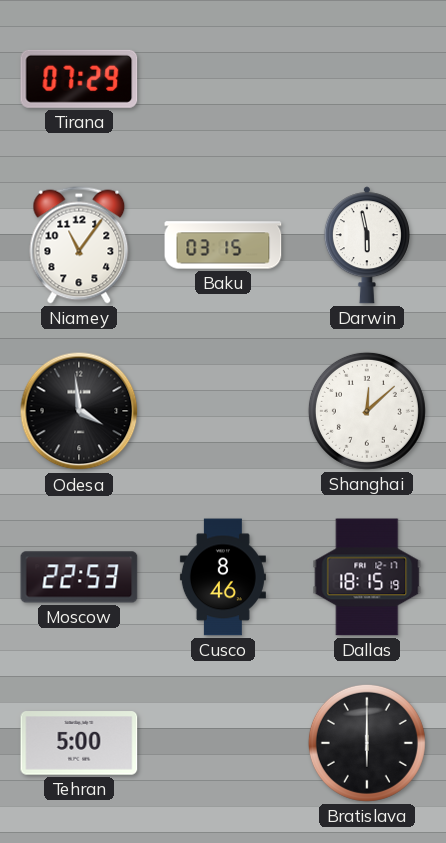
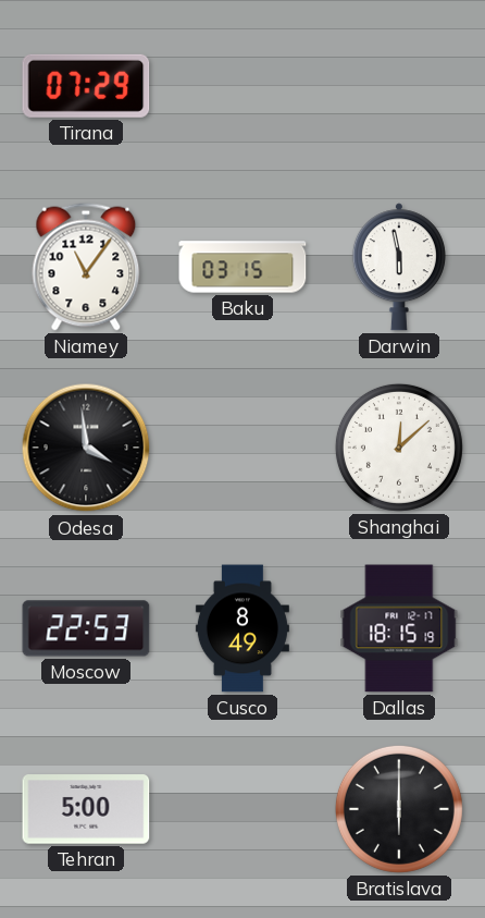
Cusco: 8:46 -> 8:49
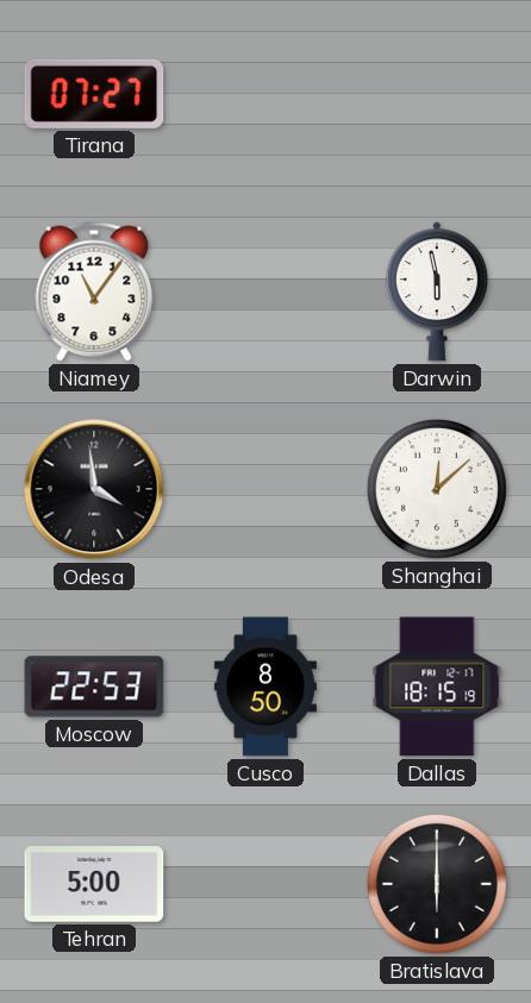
Tirana: 07:29 -> 07:27
Baku: 03:15 -> none
Cusco: 8:49 -> 8:50
